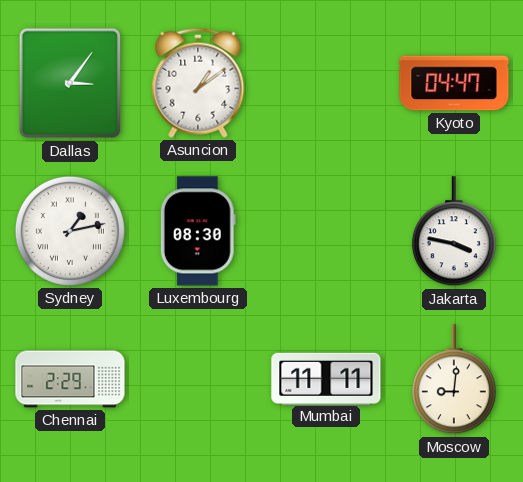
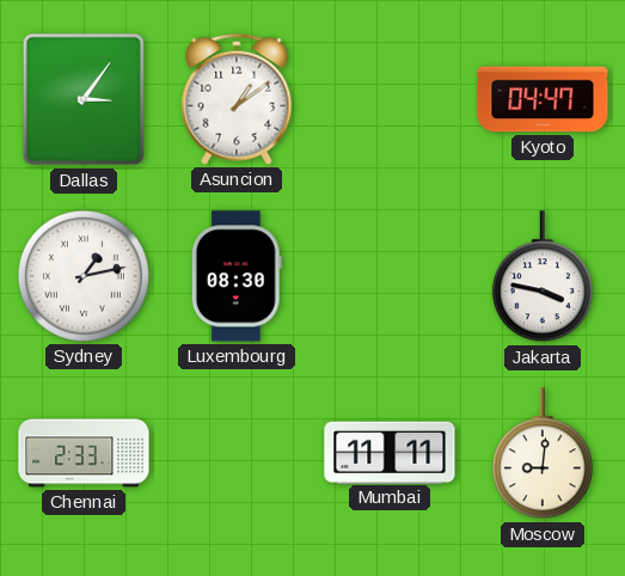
Chennai: 2:29 -> 2:33
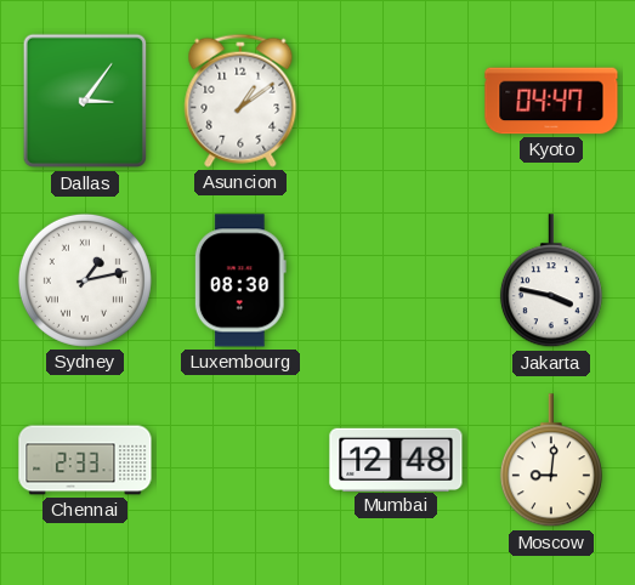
Mumbai: 11:11 -> 12:48
